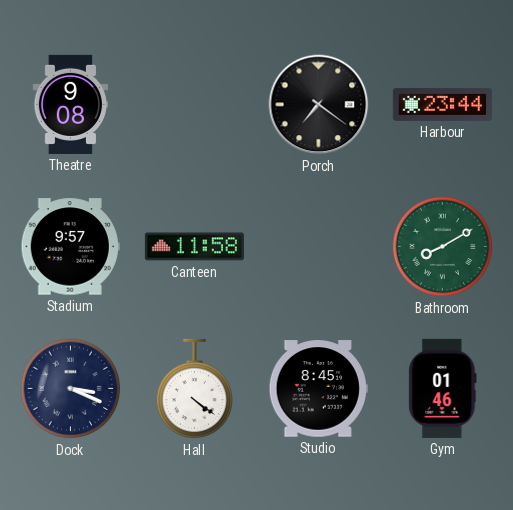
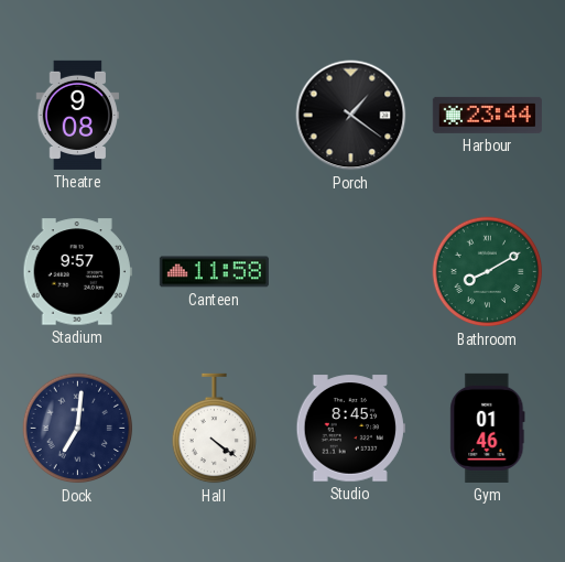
Porch: 7:21 -> 1:21
Dock: 3:19 -> 7:01
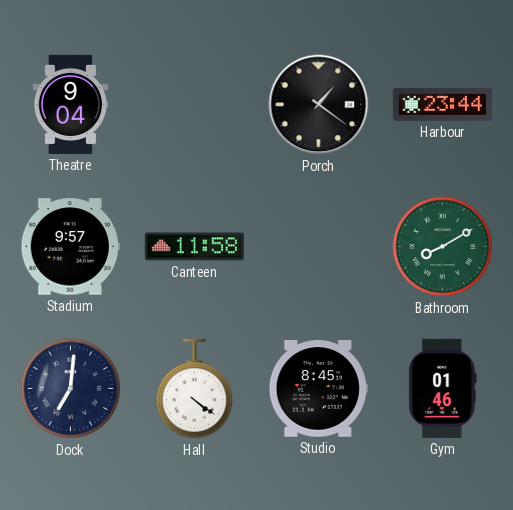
Theatre: 9:08 -> 9:04
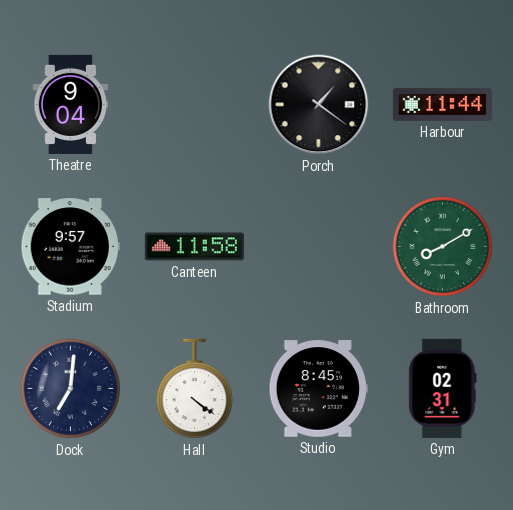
Harbour: 23:44 -> 11:44
Gym: 01:46 -> 02:31
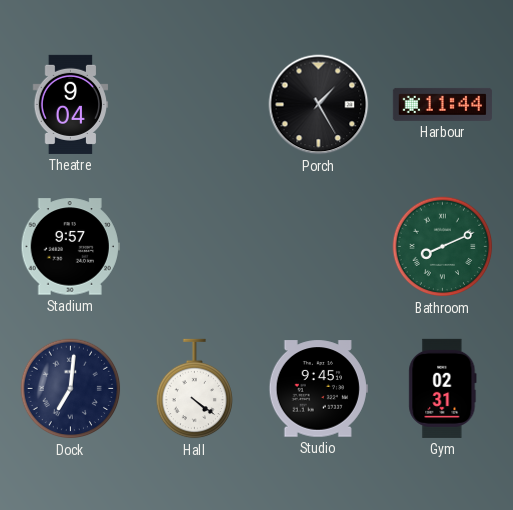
Porch: 1:21 -> 1:25
Canteen: 11:58 -> none
Bathroom: 8:10 -> 8:11
Studio: 8:45 -> 9:45
